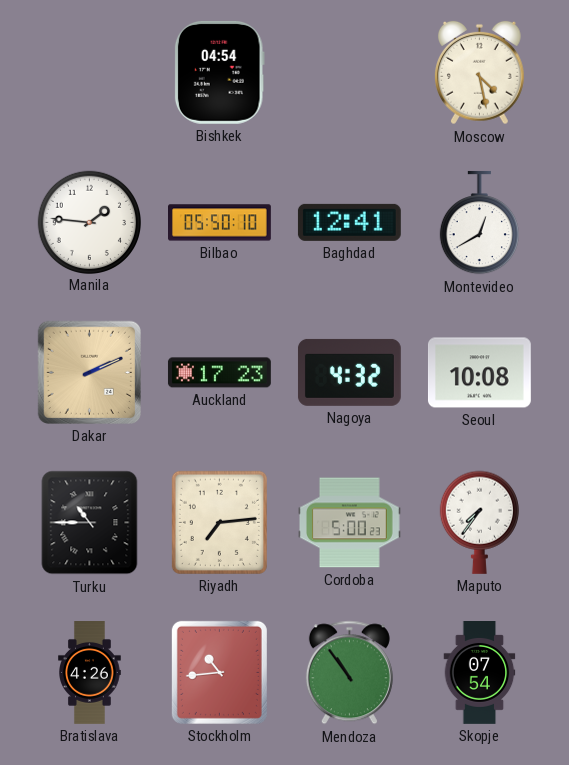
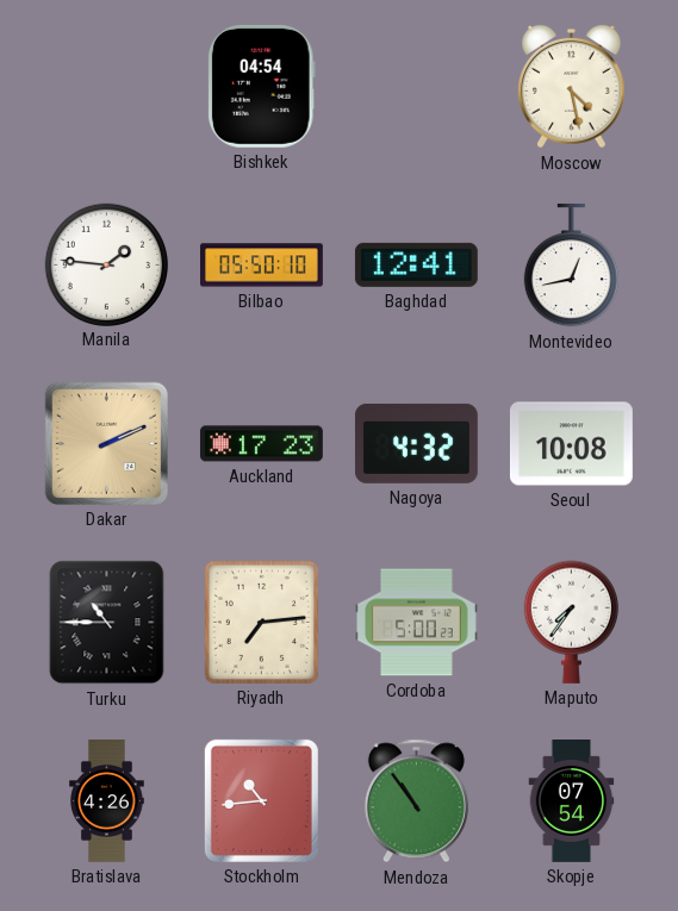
Montevideo: 12:40 -> 12:43
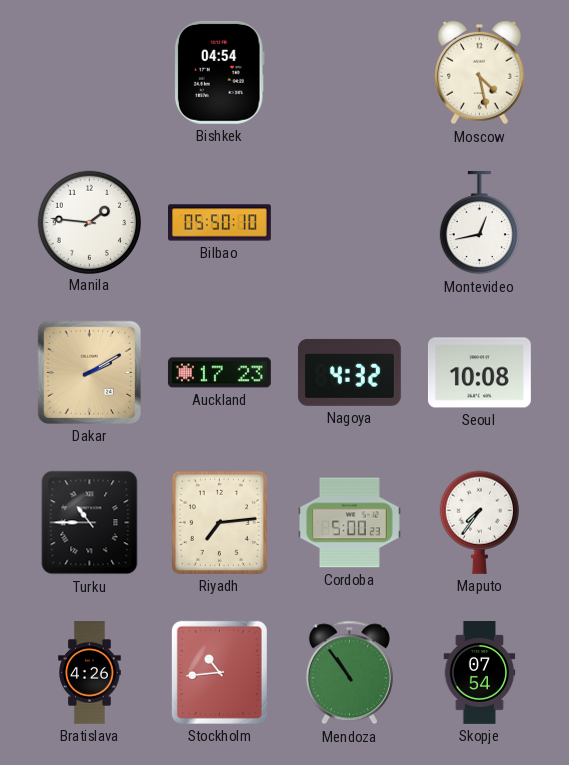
Baghdad: 12:41 -> none
Dakar: 2:11 -> 2:10
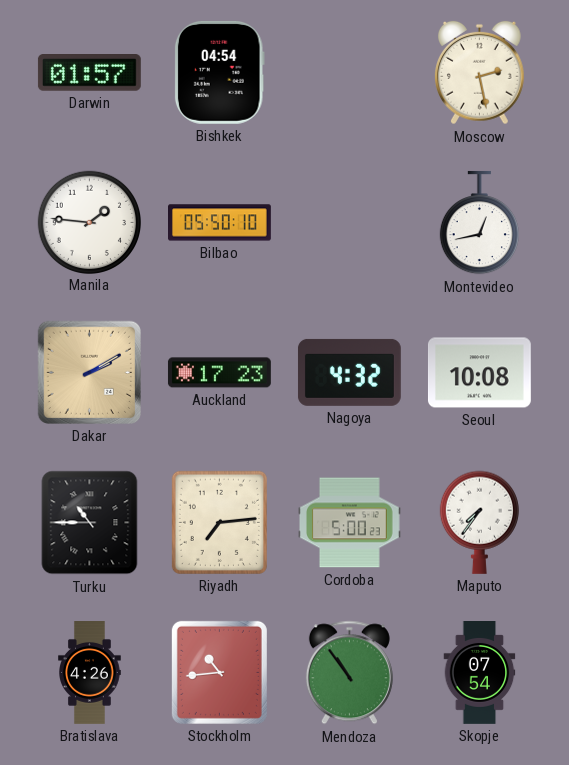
Darwin: none -> 01:57
Moscow: 4:28 -> 2:28
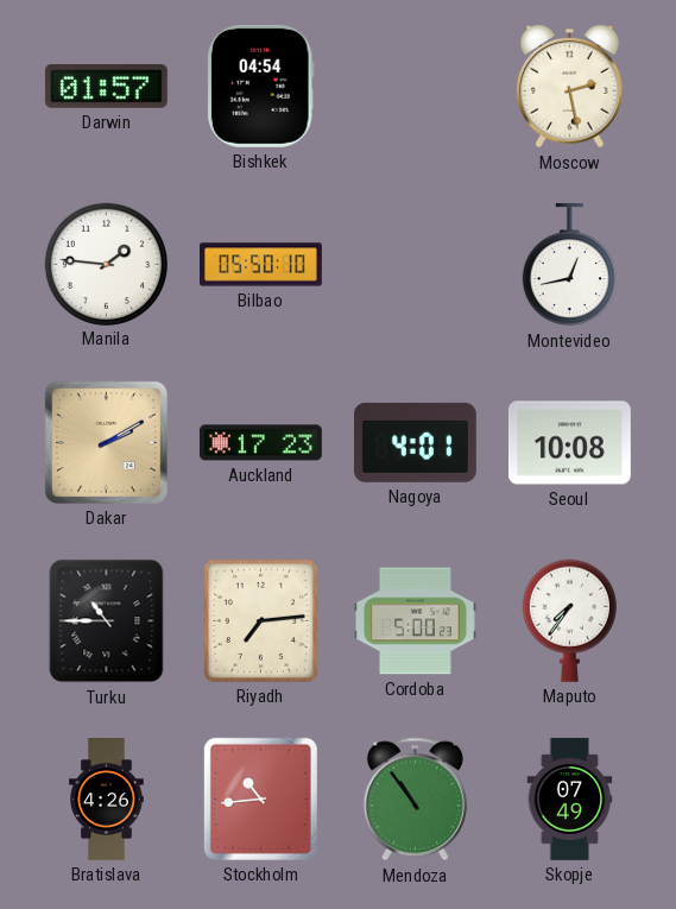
Nagoya: 4:32 -> 4:01
Skopje: 07:54 -> 07:49
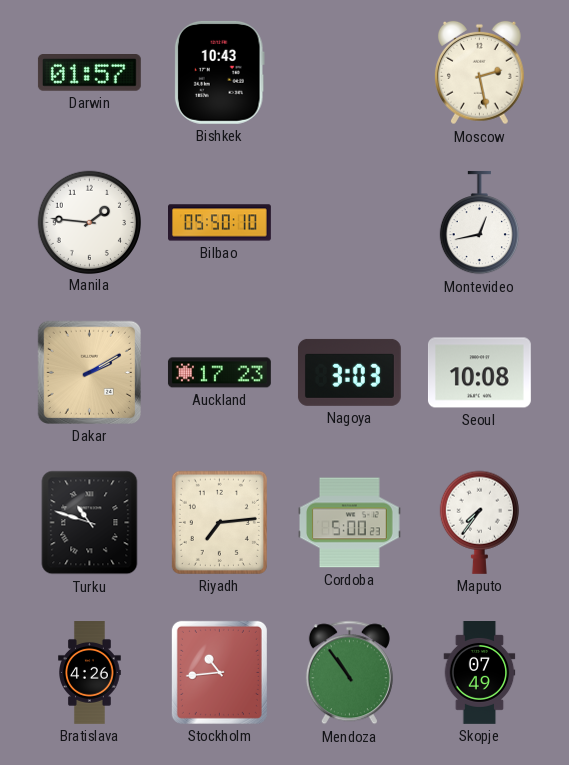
Bishkek: 04:54 -> 10:43
Nagoya: 4:01 -> 3:03
Turku: 10:45 -> 10:48
